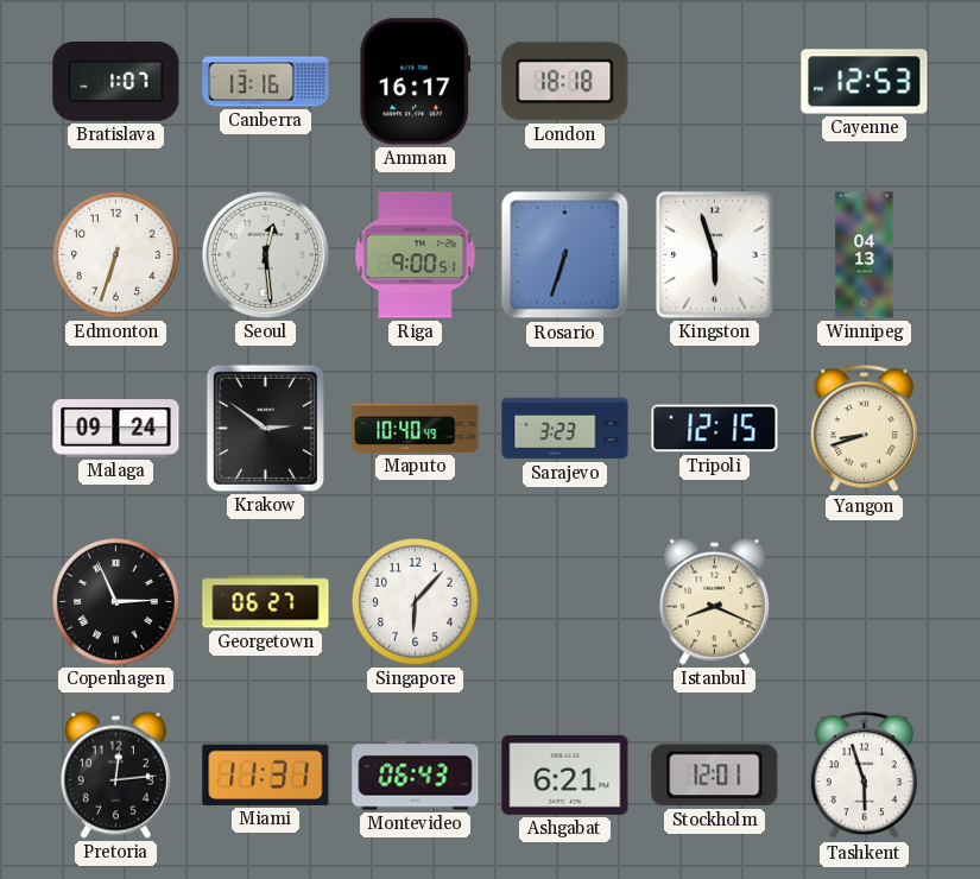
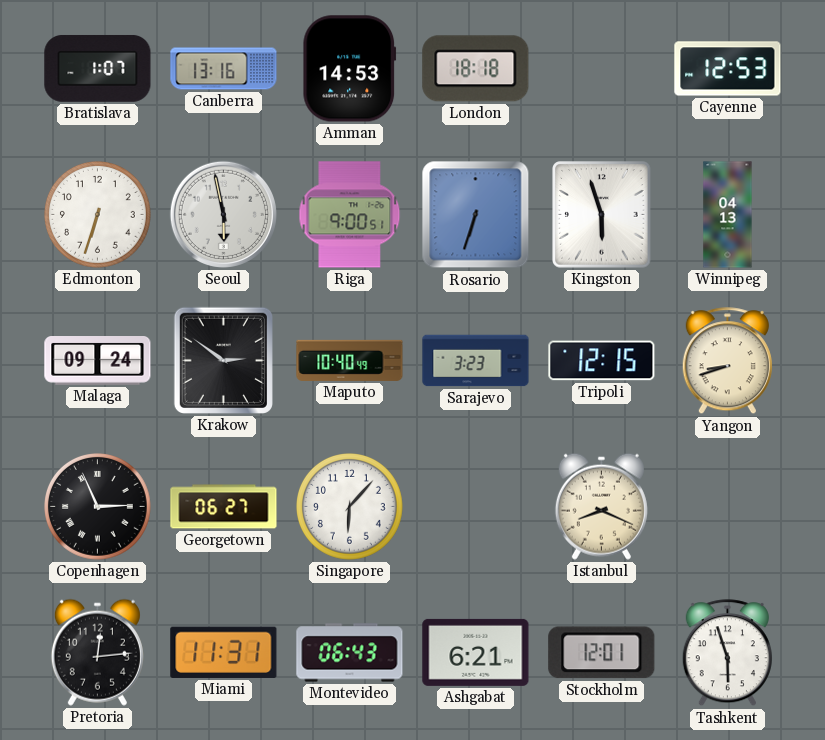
Amman: 16:17 -> 14:53
Seoul: 12:29 -> 5:58
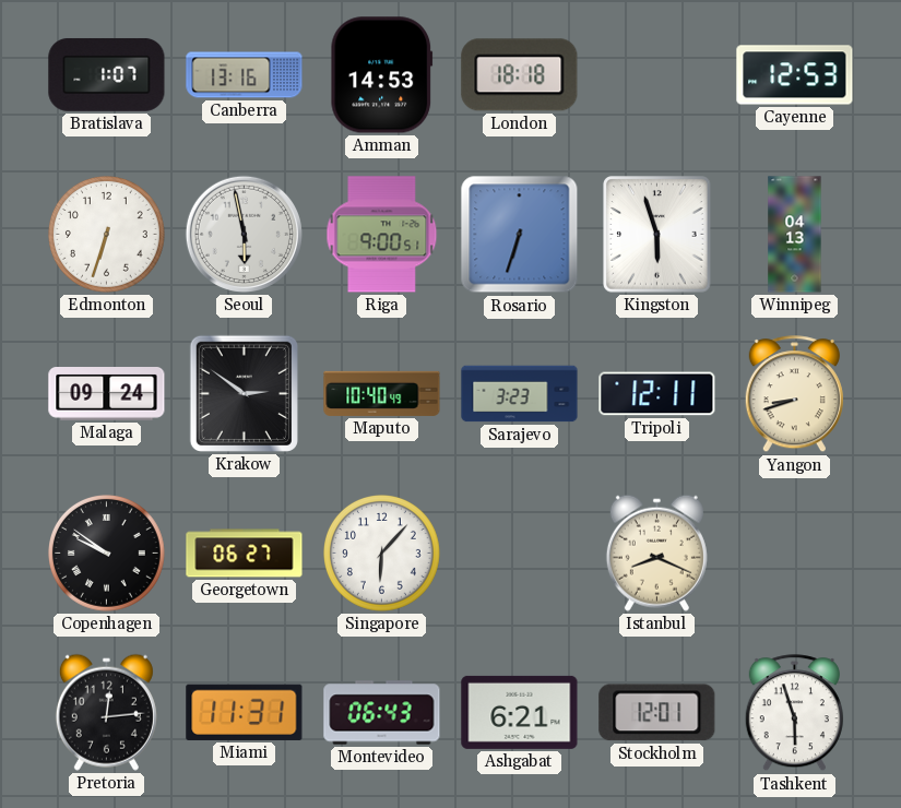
Tripoli: 12:15 -> 12:11
Copenhagen: 2:56 -> 9:51
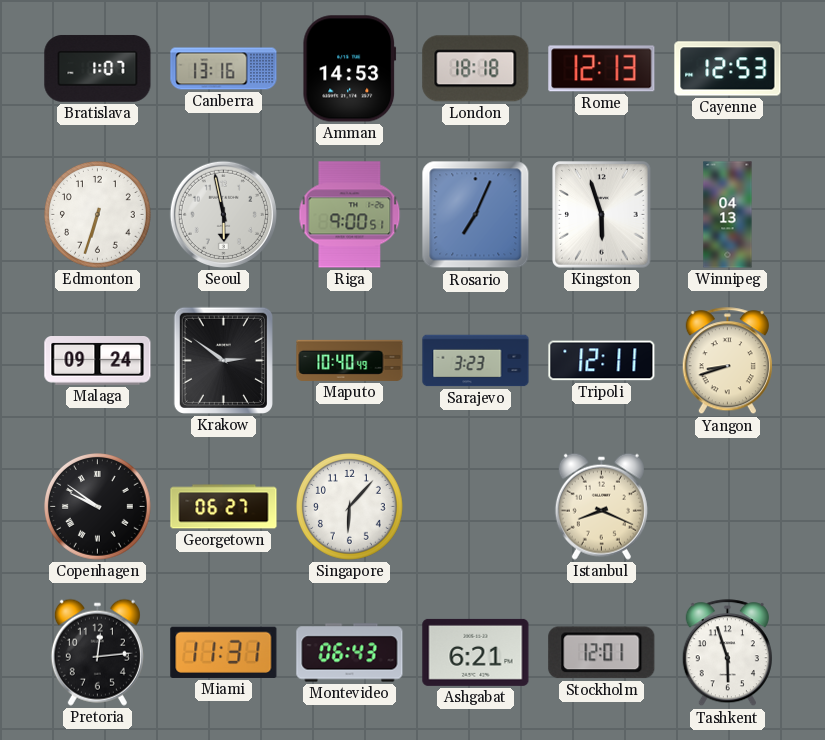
Rome: none -> 12:13
Rosario: 6:33 -> 7:04
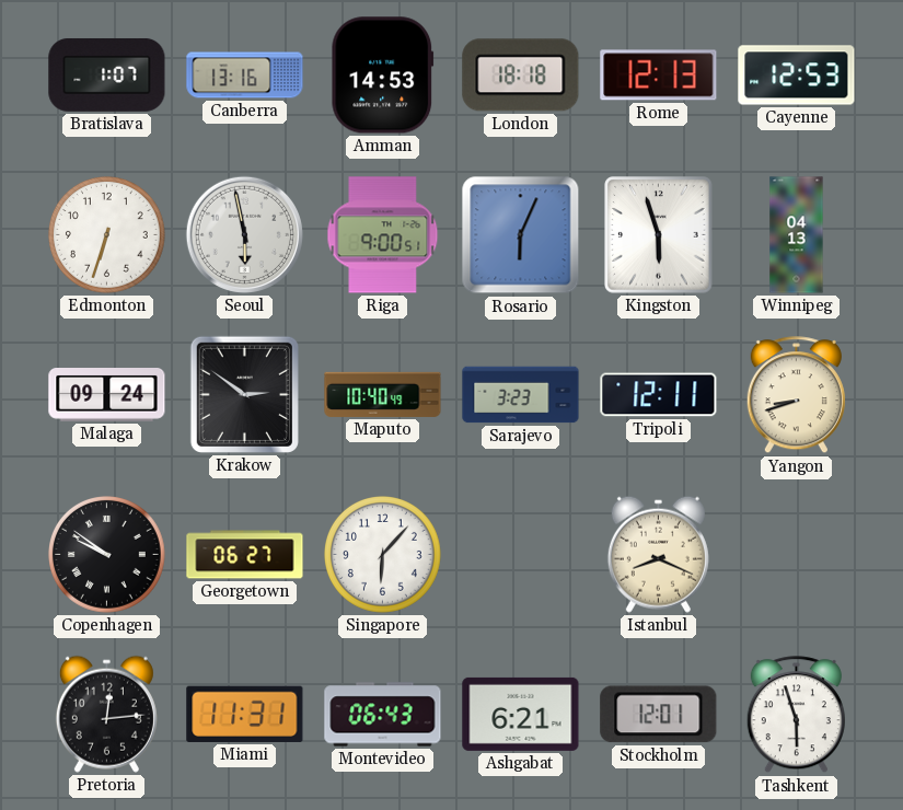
Rosario: 7:04 -> 6:04
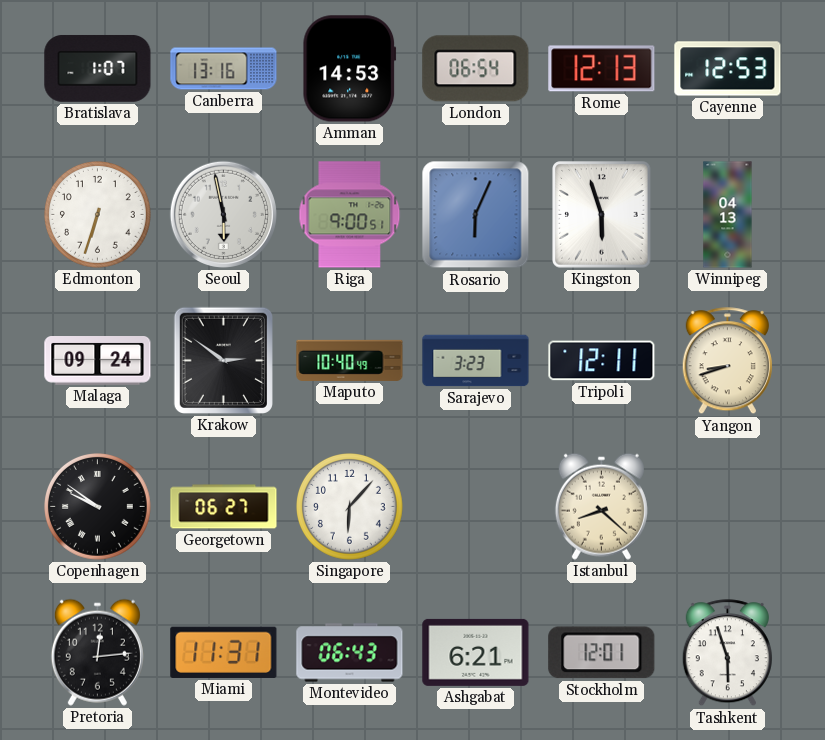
London: 18:18 -> 06:54
Istanbul: 8:19 -> 8:22
